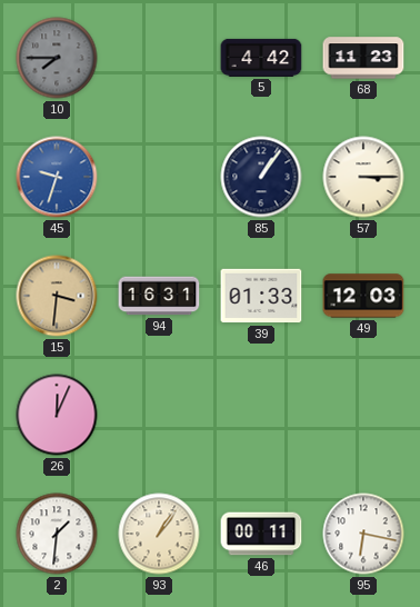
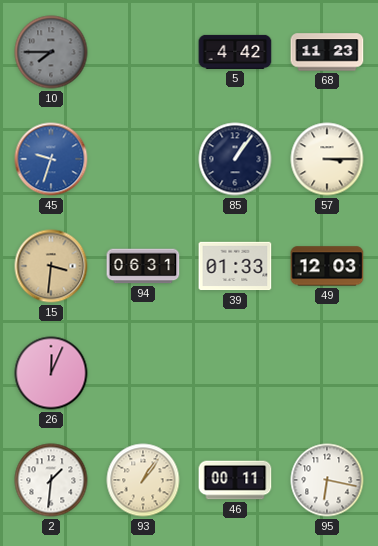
94: 16:31 -> 06:31
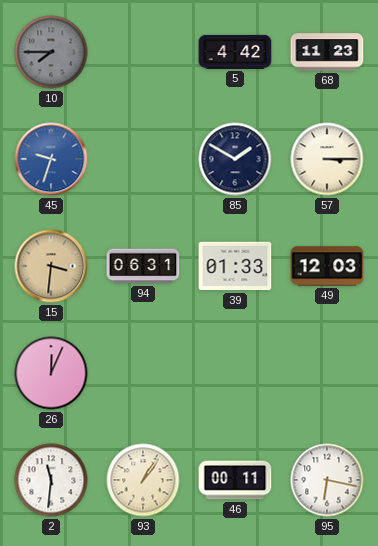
85: 1:06 -> 1:50
2: 1:31 -> 11:31
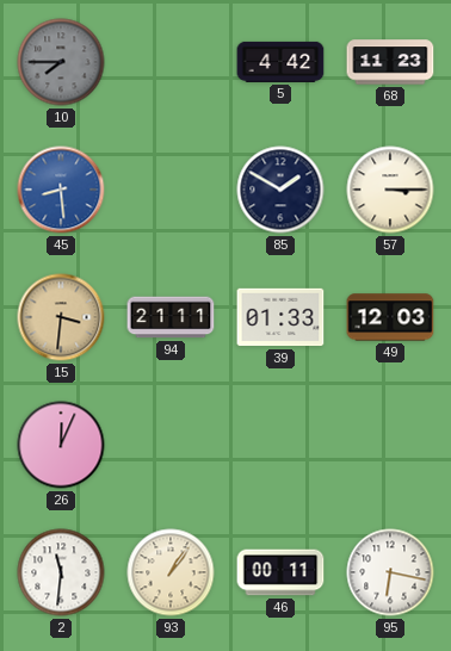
45: 9:33 -> 8:29
94: 06:31 -> 21:11
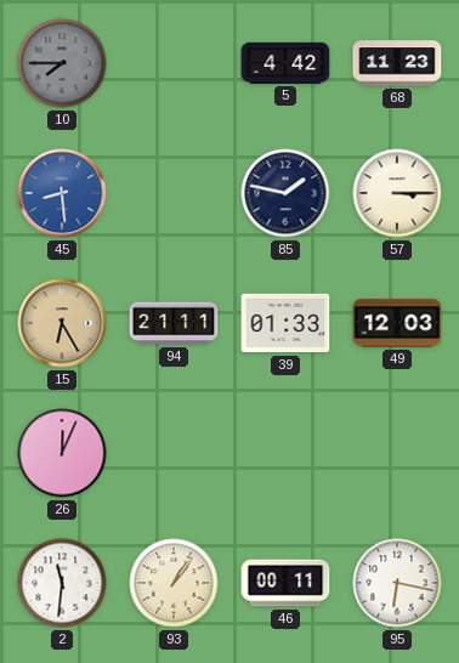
85: 1:50 -> 1:47
15: 3:31 -> 6:25
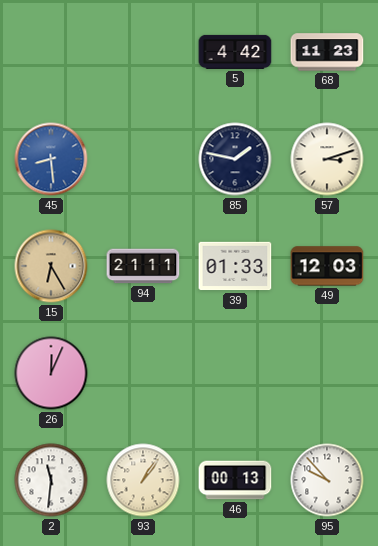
10: 7:45 -> none
57: 3:15 -> 3:12
46: 00:11 -> 00:13
95: 6:17 -> 9:53
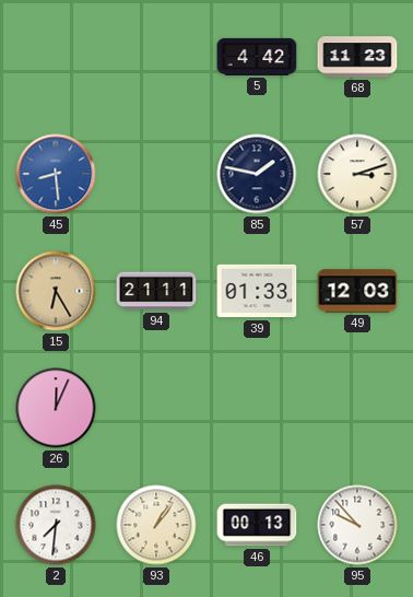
2: 11:31 -> 7:31
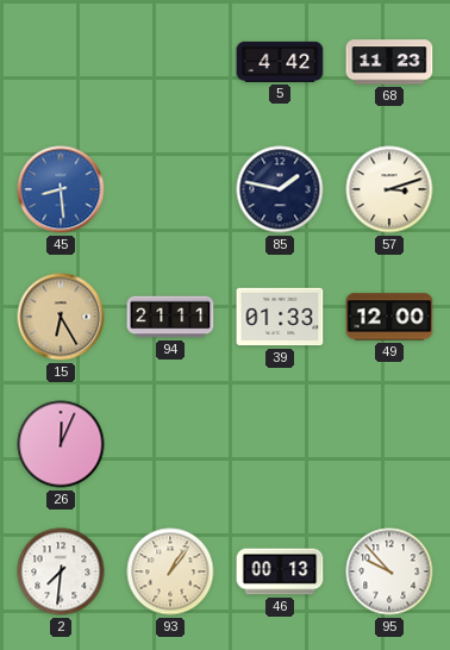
49: 12:03 -> 12:00
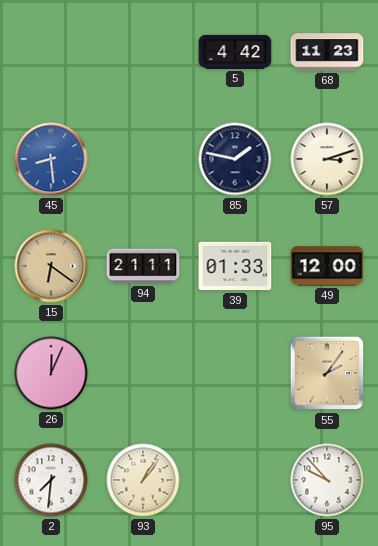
15: 6:25 -> 6:21
55: none -> 2:06
46: 00:13 -> none
